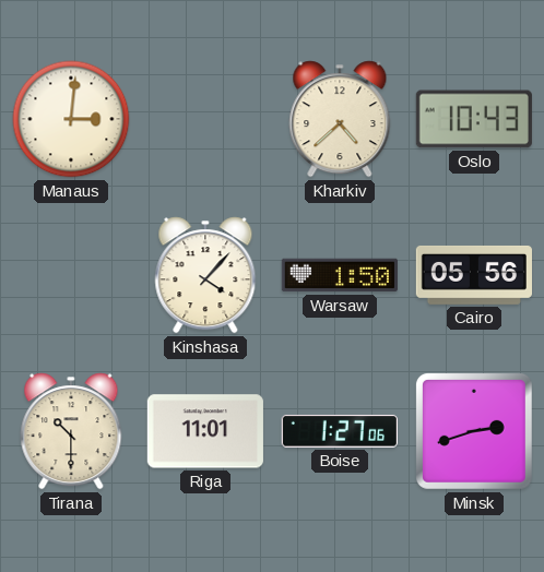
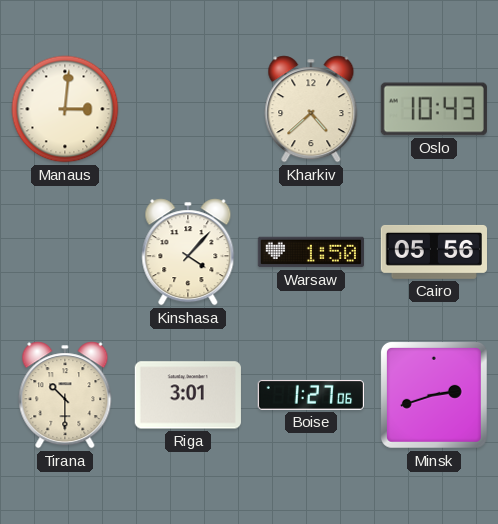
Riga: 11:01 -> 3:01
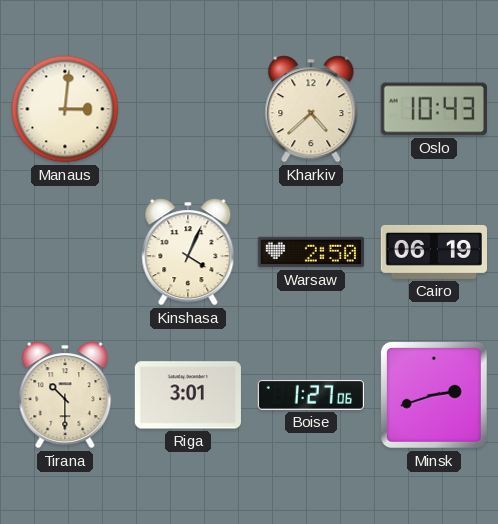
Kinshasa: 4:07 -> 4:04
Warsaw: 1:50 -> 2:50
Cairo: 05:56 -> 06:19
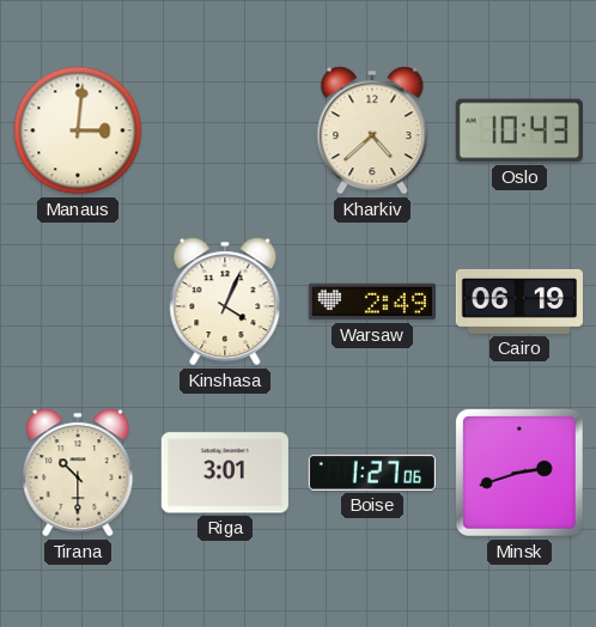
Warsaw: 2:50 -> 2:49
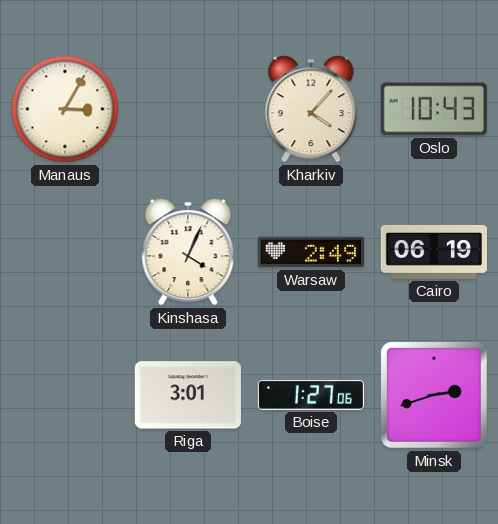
Manaus: 3:01 -> 3:05
Kharkiv: 4:38 -> 4:07
Tirana: 10:30 -> none
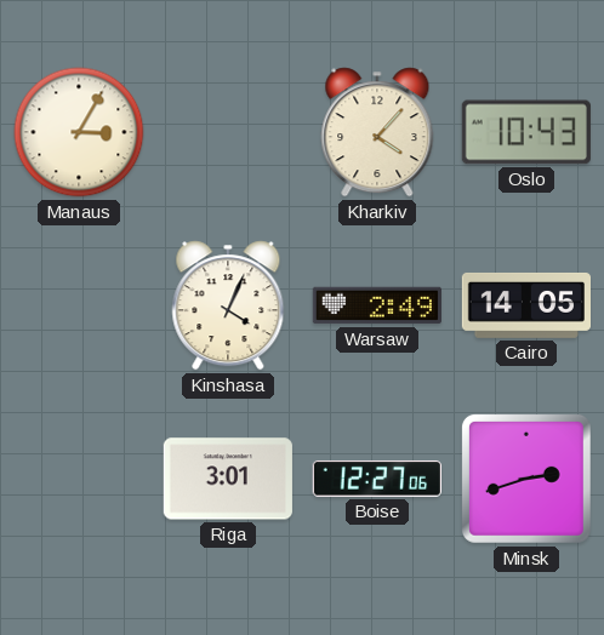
Cairo: 06:19 -> 14:05
Boise: 1:27 -> 12:27
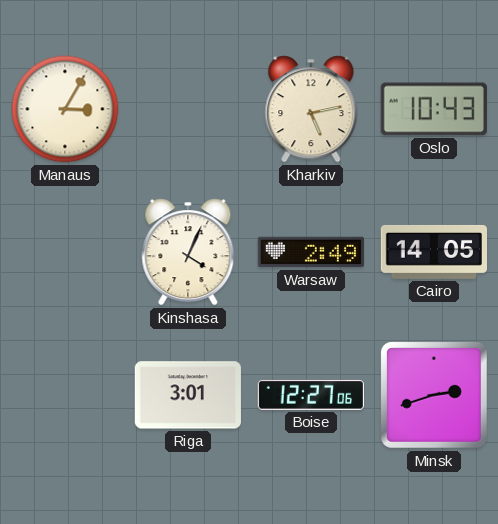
Kharkiv: 4:07 -> 5:13
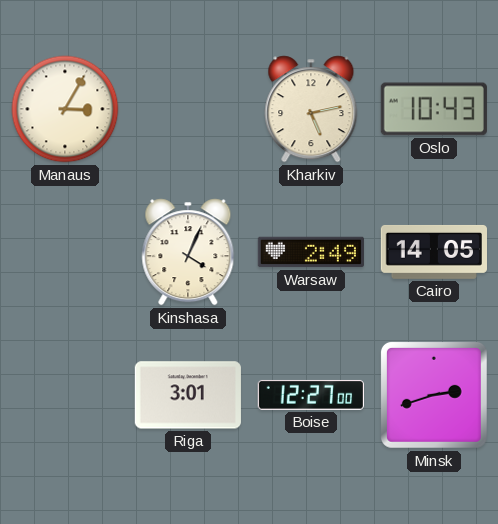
Boise: 12:27:06 -> 12:27:00
